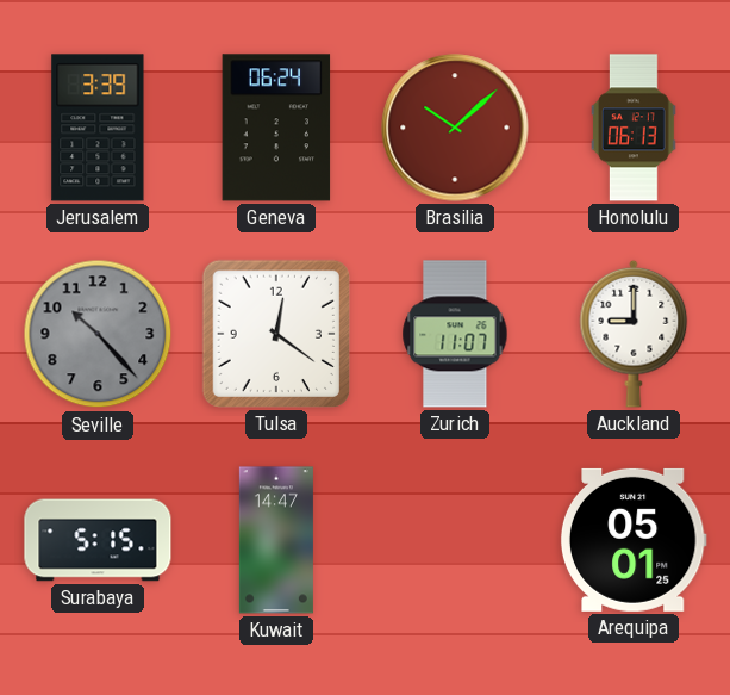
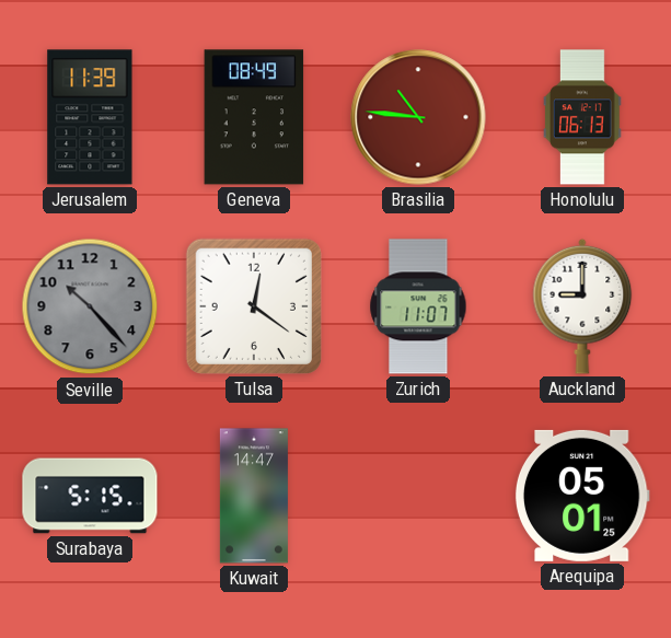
Jerusalem: 3:39 -> 11:39
Geneva: 06:24 -> 08:49
Brasilia: 10:08 -> 10:46
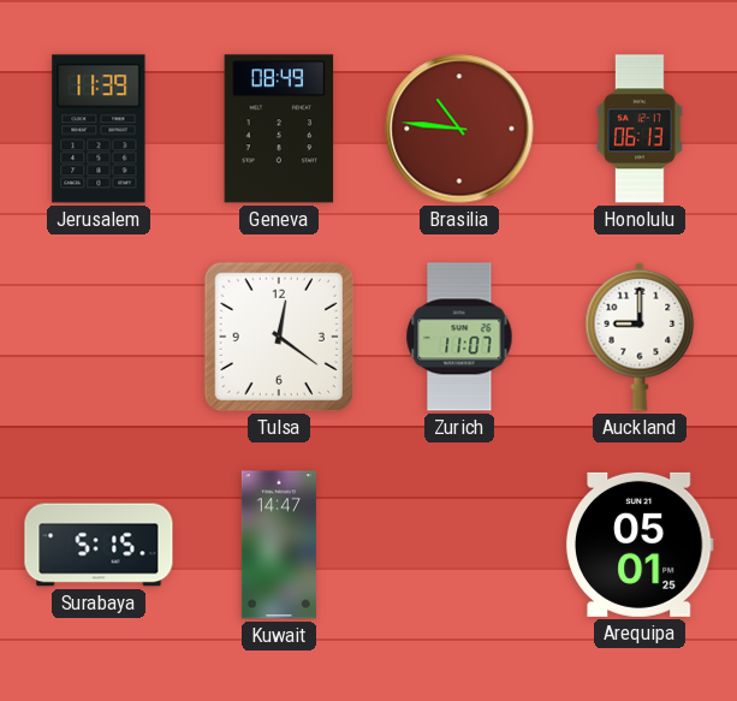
Seville: 10:23 -> none
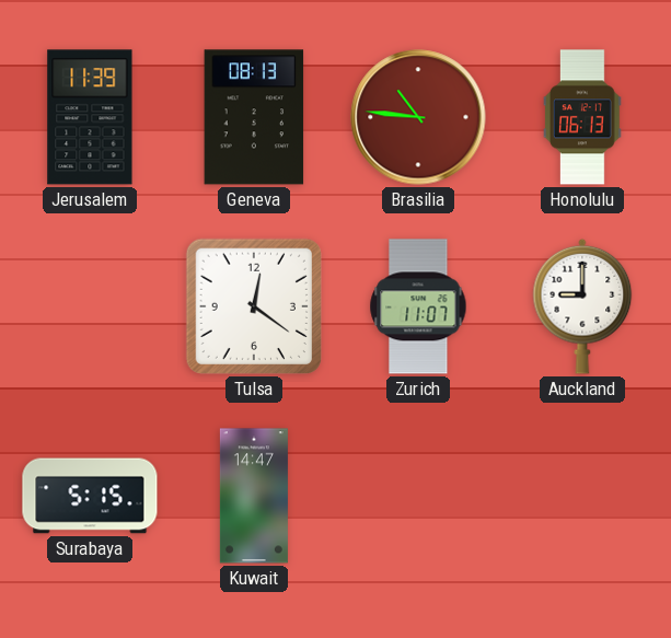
Geneva: 08:49 -> 08:13
Arequipa: 05:01 -> none
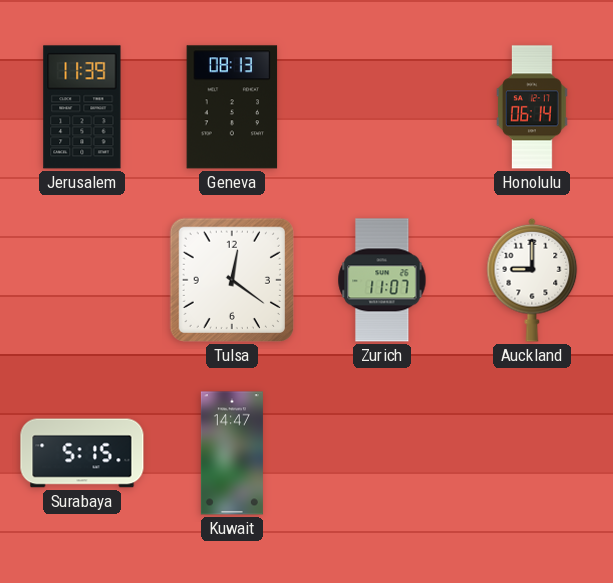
Brasilia: 10:46 -> none
Honolulu: 06:13 -> 06:14
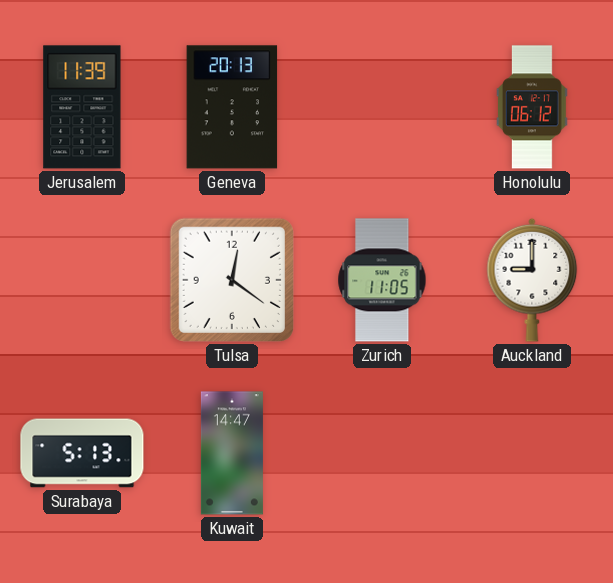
Geneva: 08:13 -> 20:13
Honolulu: 06:14 -> 06:12
Zurich: 11:07 -> 11:05
Surabaya: 5:15 -> 5:13
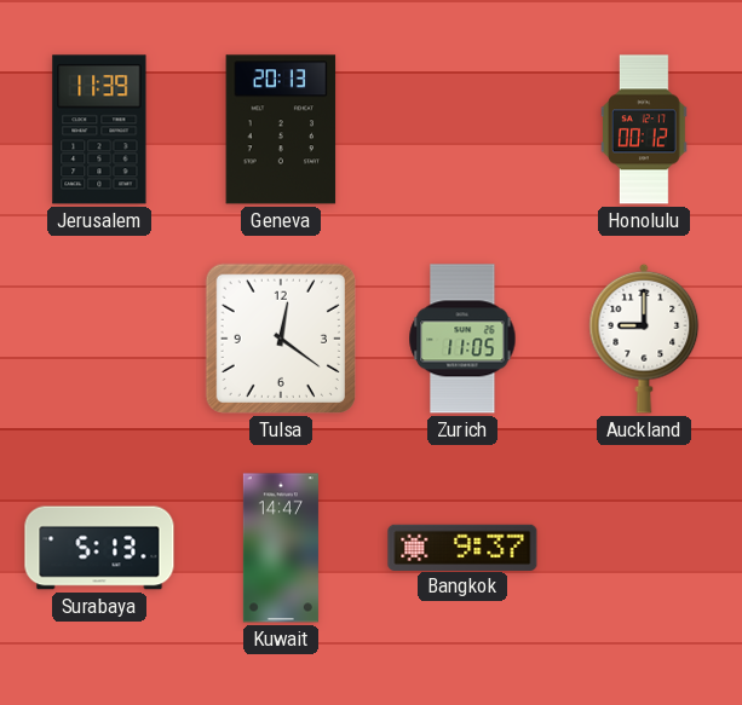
Honolulu: 06:12 -> 00:12
Bangkok: none -> 9:37
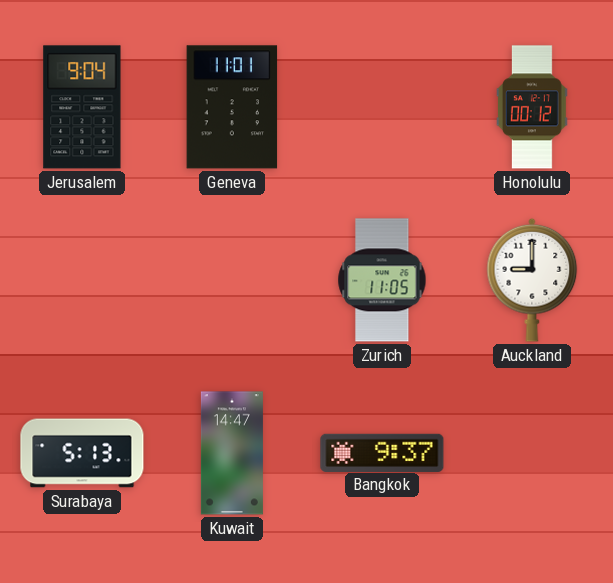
Jerusalem: 11:39 -> 9:04
Geneva: 20:13 -> 11:01
Tulsa: 12:21 -> none
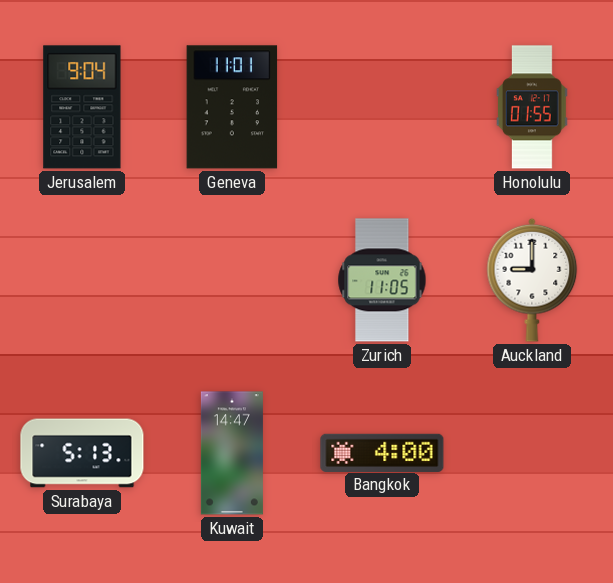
Honolulu: 00:12 -> 01:55
Bangkok: 9:37 -> 4:00
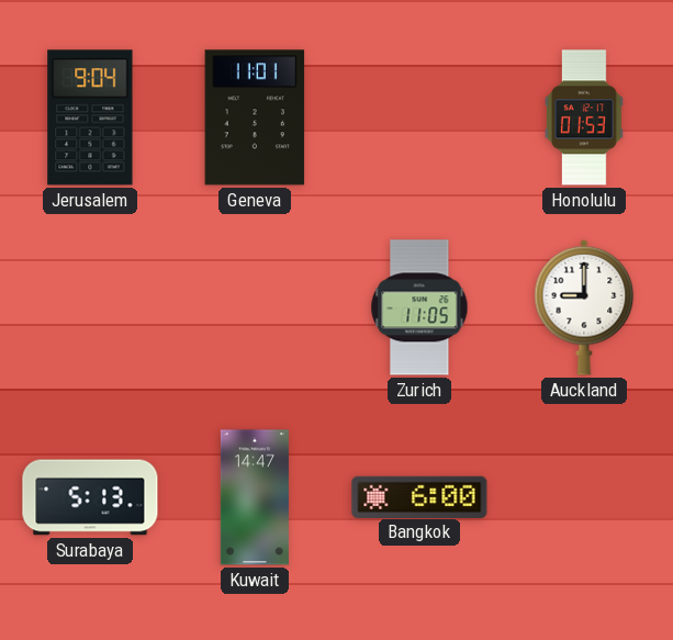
Honolulu: 01:55 -> 01:53
Bangkok: 4:00 -> 6:00
